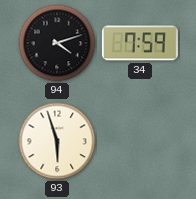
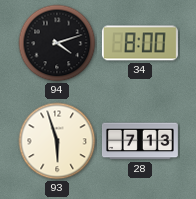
34: 7:59 -> 8:00
28: none -> 7:13
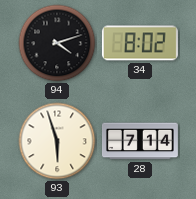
34: 8:00 -> 8:02
28: 7:13 -> 7:14
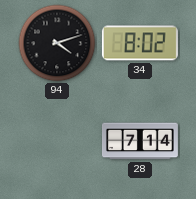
93: 5:57 -> none
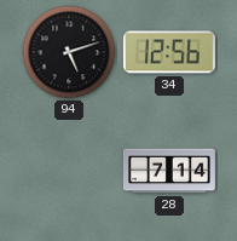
94: 4:12 -> 5:12
34: 8:02 -> 12:56
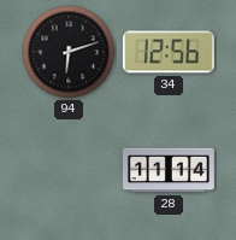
94: 5:12 -> 6:12
28: 7:14 -> 11:14
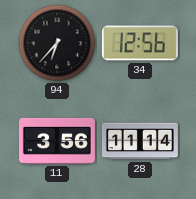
94: 6:12 -> 6:37
11: none -> 3:56
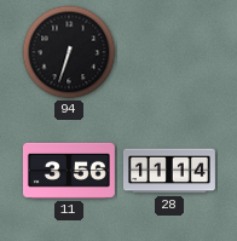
94: 6:37 -> 6:33
34: 12:56 -> none
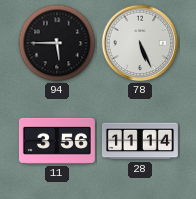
94: 6:33 -> 5:45
78: none -> 5:26
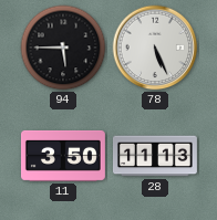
11: 3:56 -> 3:50
28: 11:14 -> 11:13
